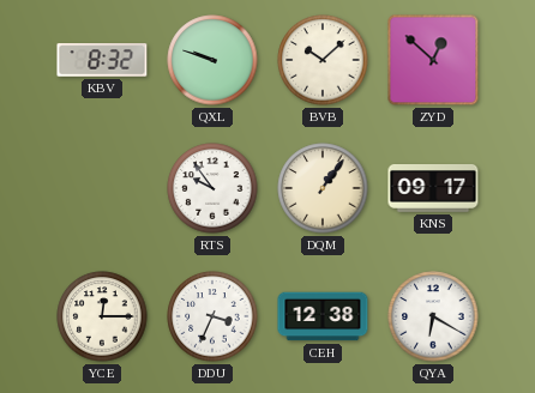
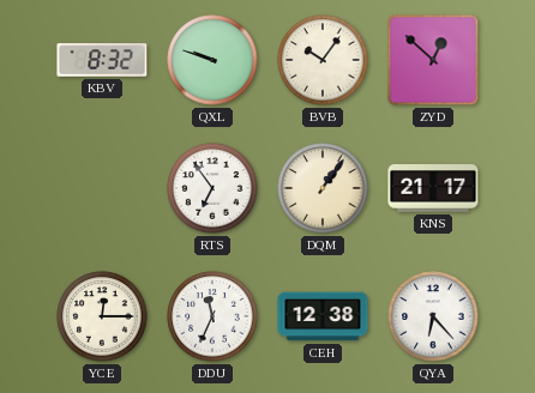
BVB: 10:08 -> 10:06
RTS: 9:54 -> 6:54
KNS: 09:17 -> 21:17
DDU: 3:34 -> 11:34
QYA: 6:20 -> 6:23
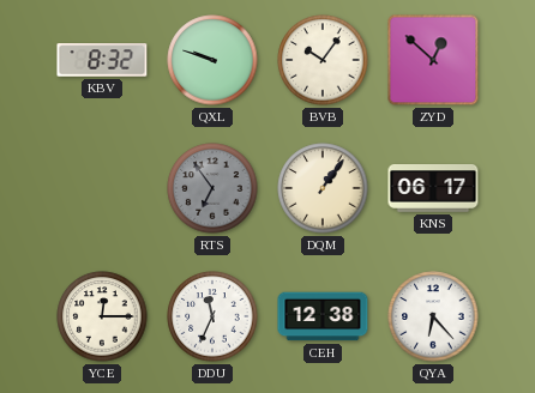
RTS dial: white -> grey
KNS: 21:17 -> 06:17
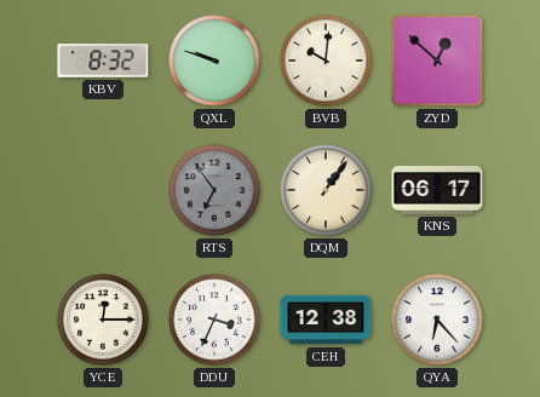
BVB: 10:06 -> 10:01
DDU: 11:34 -> 3:34
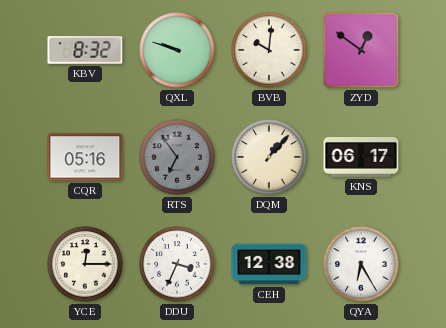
ZYD: 12:52 -> 12:51
CQR: none -> 05:16
DQM: 1:06 -> 1:07
QYA: 6:23 -> 6:25
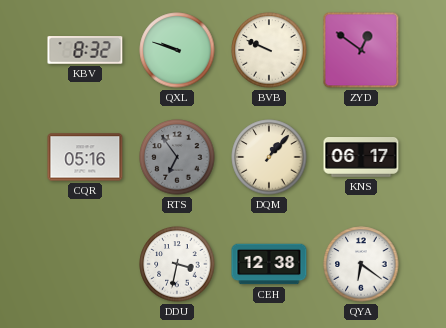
BVB: 10:01 -> 9:49
YCE: 12:15 -> none
DDU: 3:34 -> 3:32
QYA: 6:25 -> 6:21
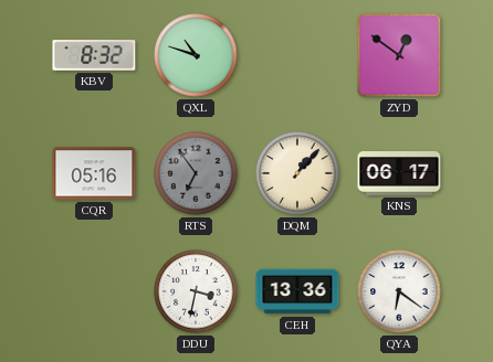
QXL: 9:48 -> 10:48
BVB: 9:49 -> none
CEH: 12:38 -> 13:36
